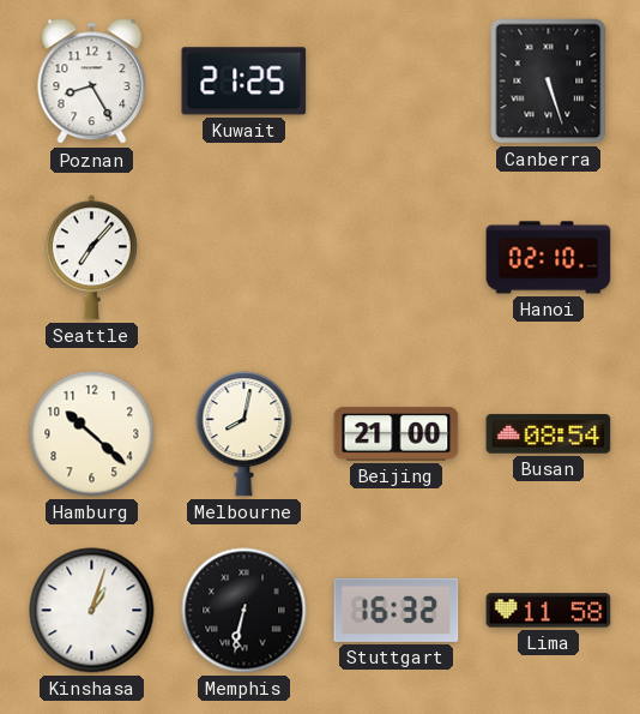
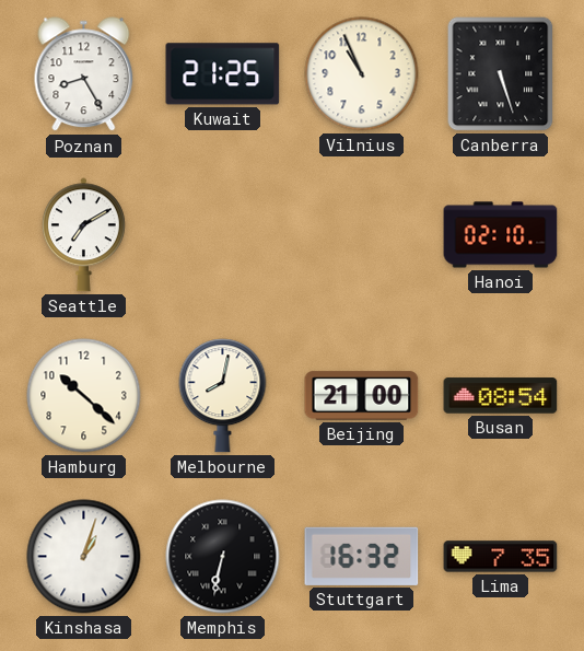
Vilnius: none -> 10:56
Seattle: 7:07 -> 7:10
Lima: 11:58 -> 7:35
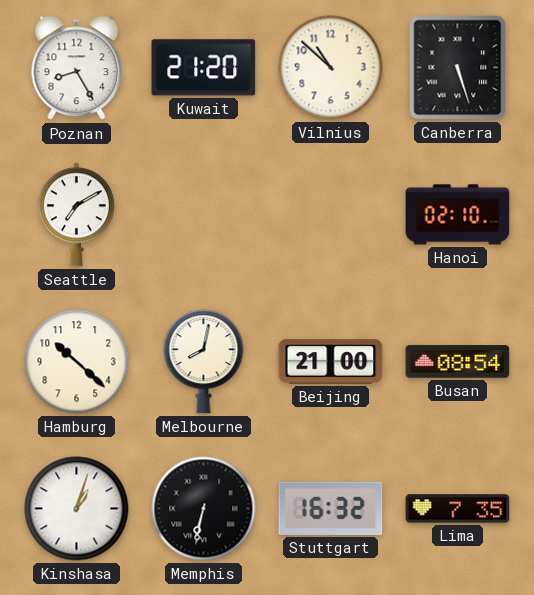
Kuwait: 21:25 -> 21:20
Vilnius: 10:56 -> 10:52
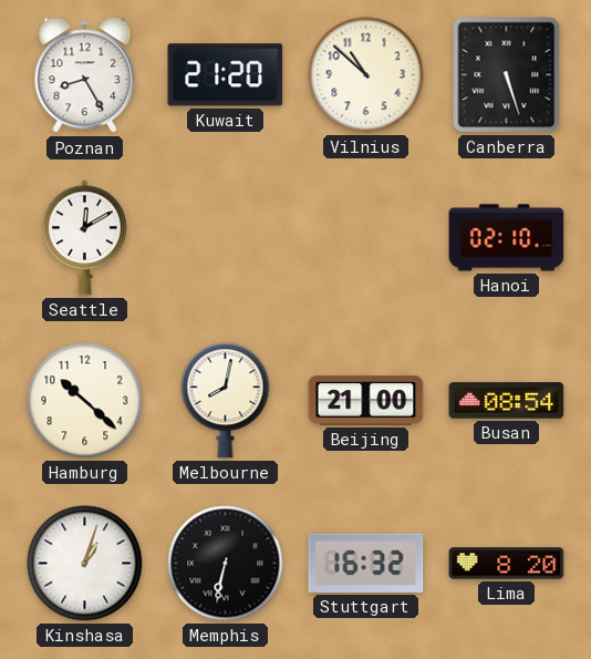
Seattle: 7:10 -> 12:10
Lima: 7:35 -> 8:20
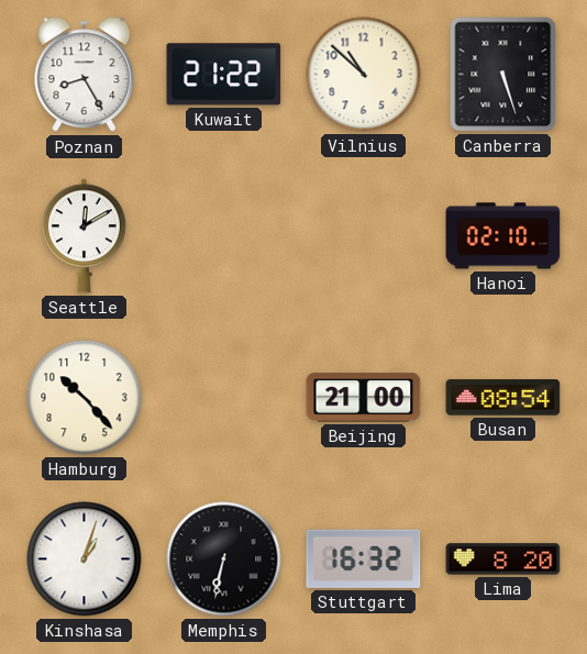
Kuwait: 21:20 -> 21:22
Hamburg: 10:22 -> 10:23
Melbourne: 8:02 -> none
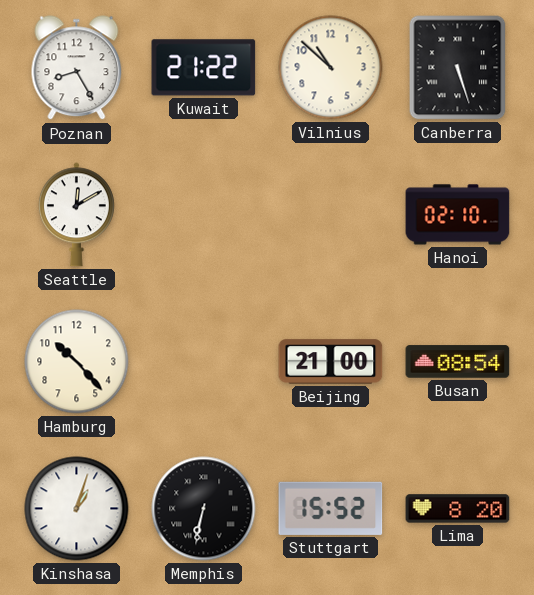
Stuttgart: 16:32 -> 15:52
